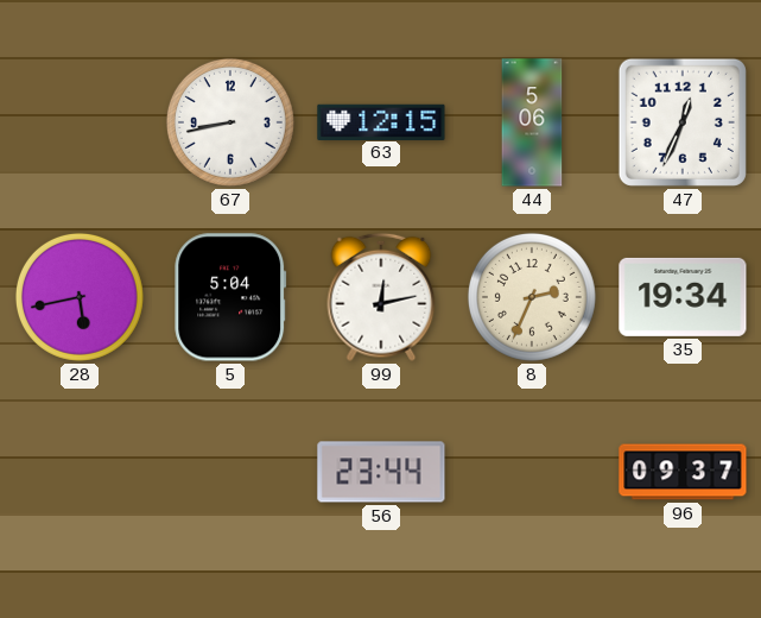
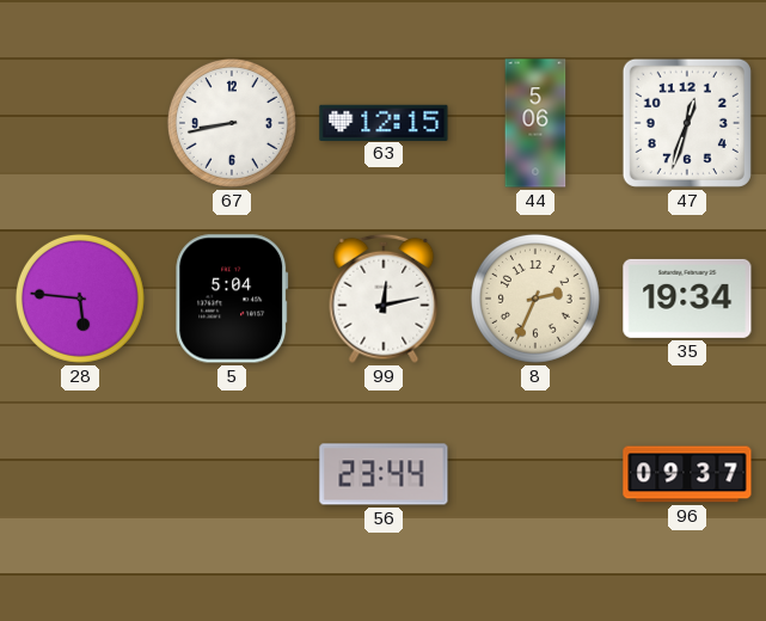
47: 12:34 -> 12:33
28: 5:43 -> 5:46
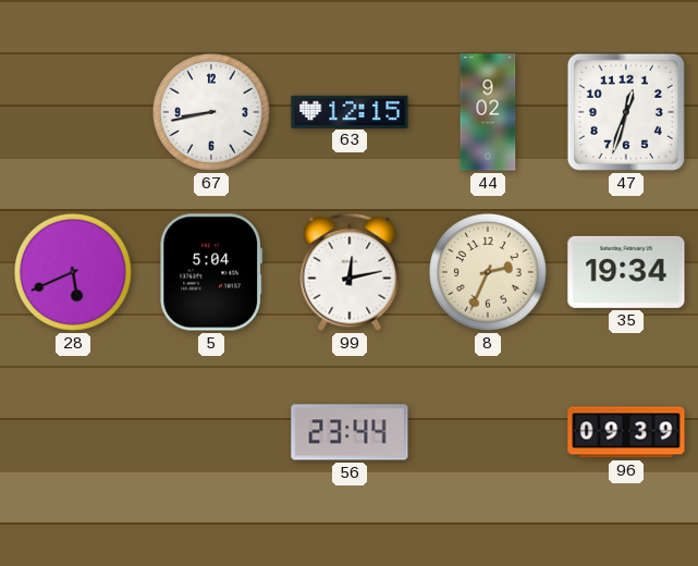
44: 5:06 -> 9:02
28: 5:46 -> 5:41
96: 09:37 -> 09:39
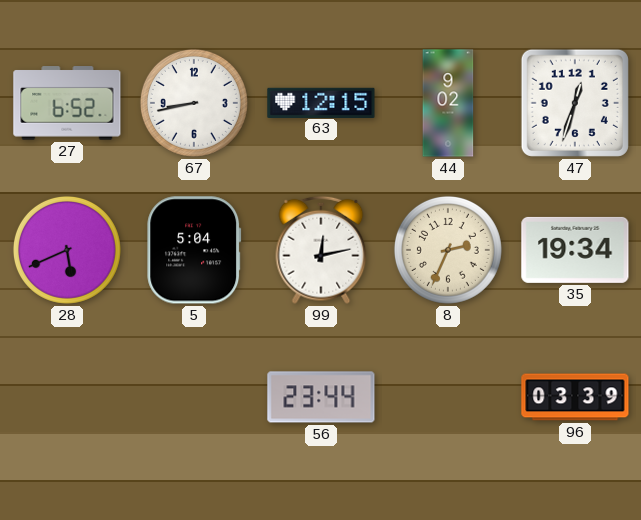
27: none -> 6:52
96: 09:39 -> 03:39
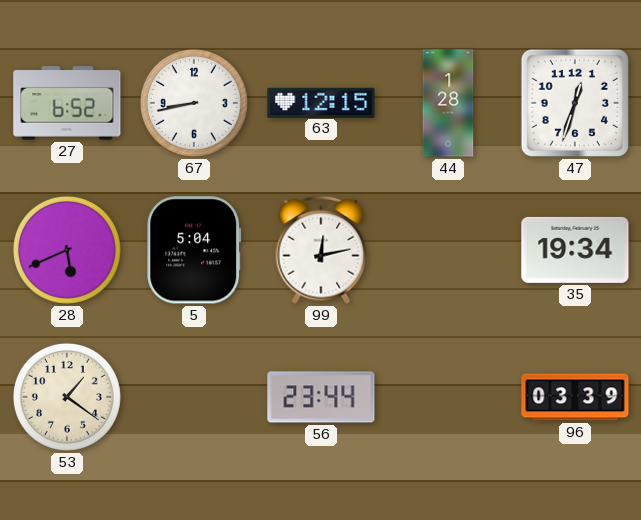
44: 9:02 -> 1:28
8: 2:34 -> none
53: none -> 1:21
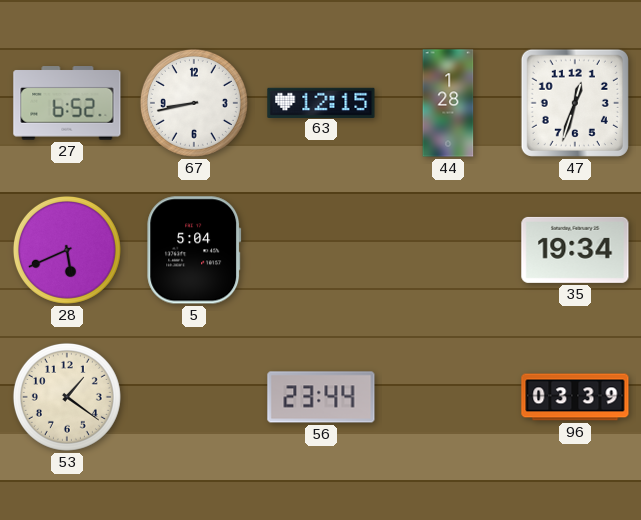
99: 12:13 -> none
